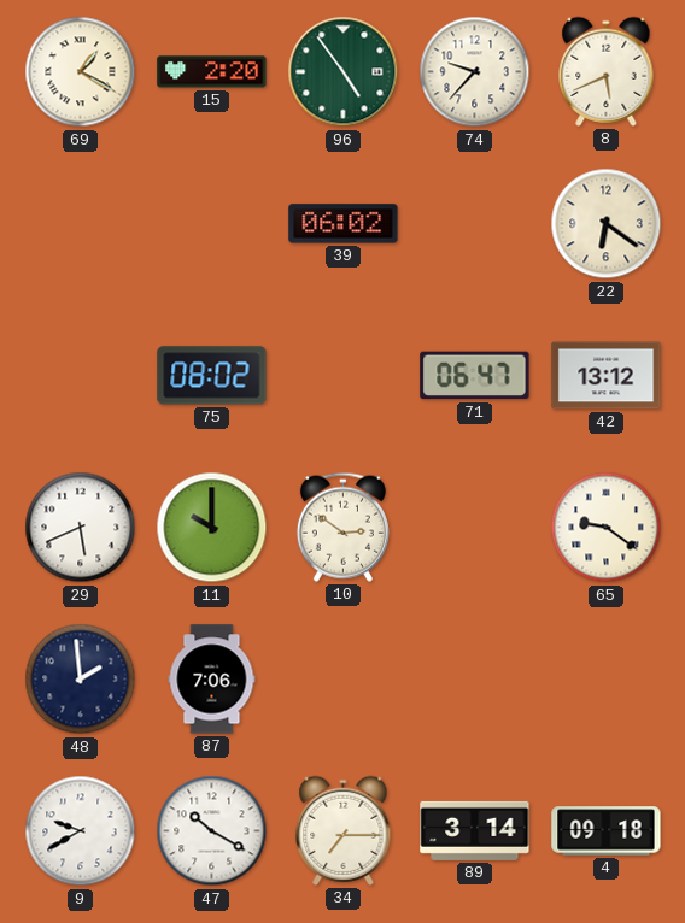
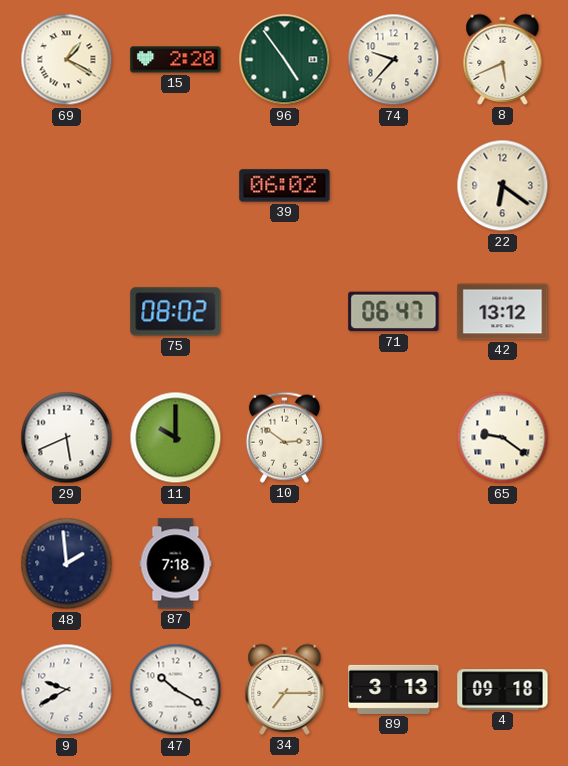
87: 7:06 -> 7:18
89: 3:14 -> 3:13
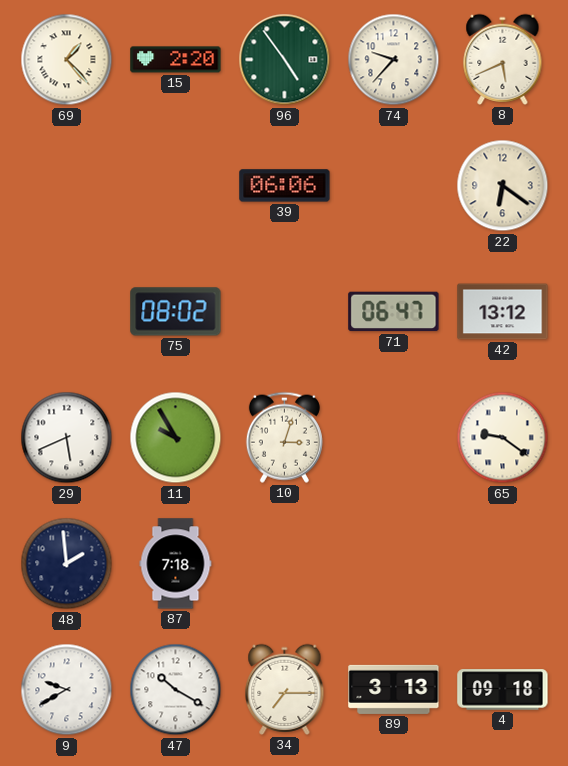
69: 1:20 -> 1:23
39: 06:02 -> 06:06
11: 10:00 -> 9:55
10: 2:51 -> 3:03
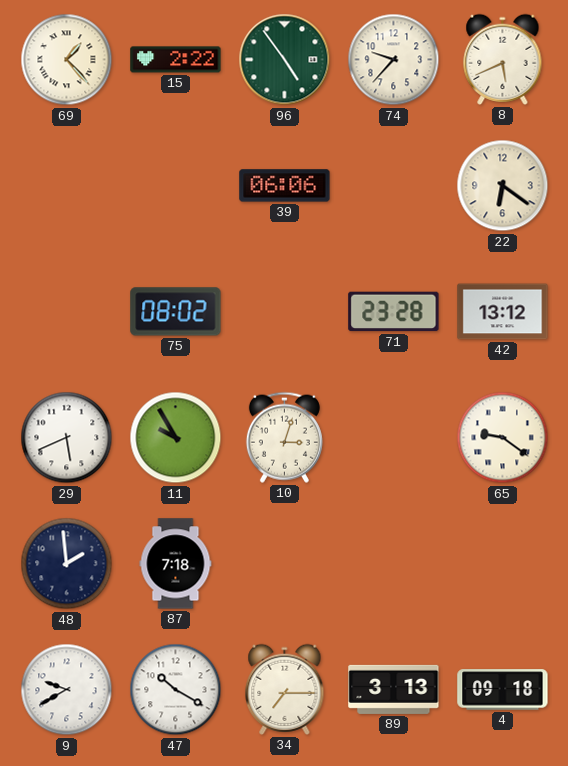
15: 2:20 -> 2:22
71: 06:47 -> 23:28
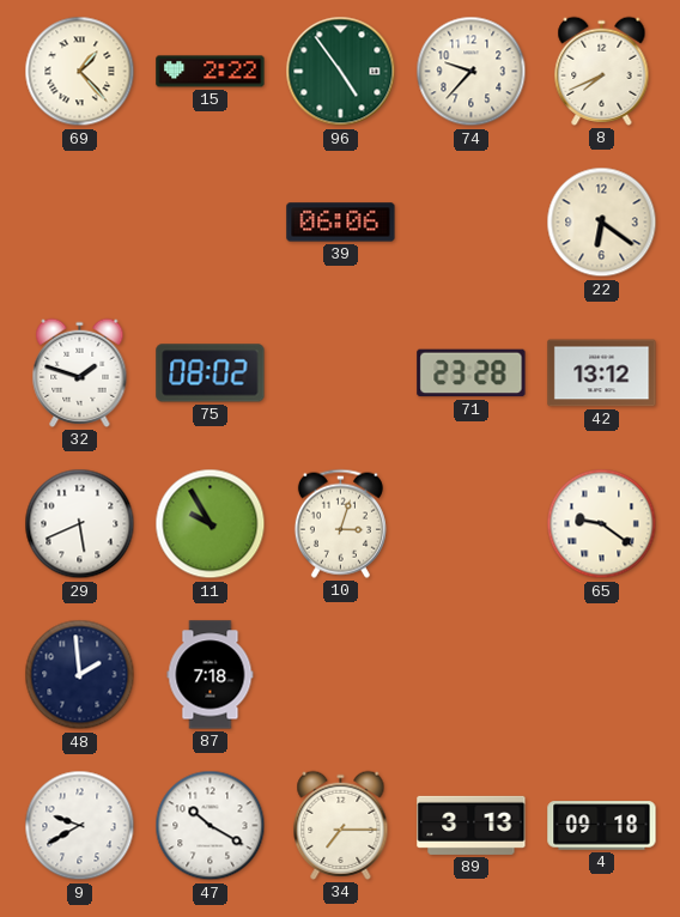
8: 5:41 -> 7:41
32: none -> 1:48
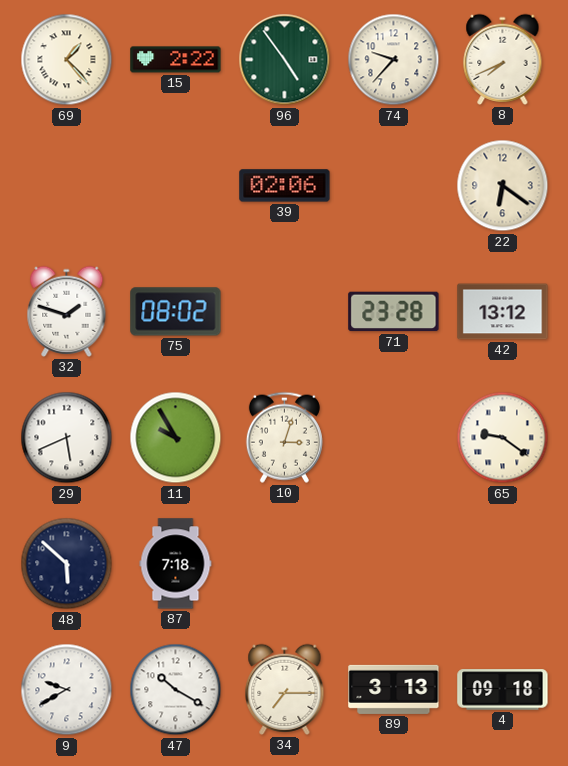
39: 06:06 -> 02:06
48: 1:59 -> 5:52
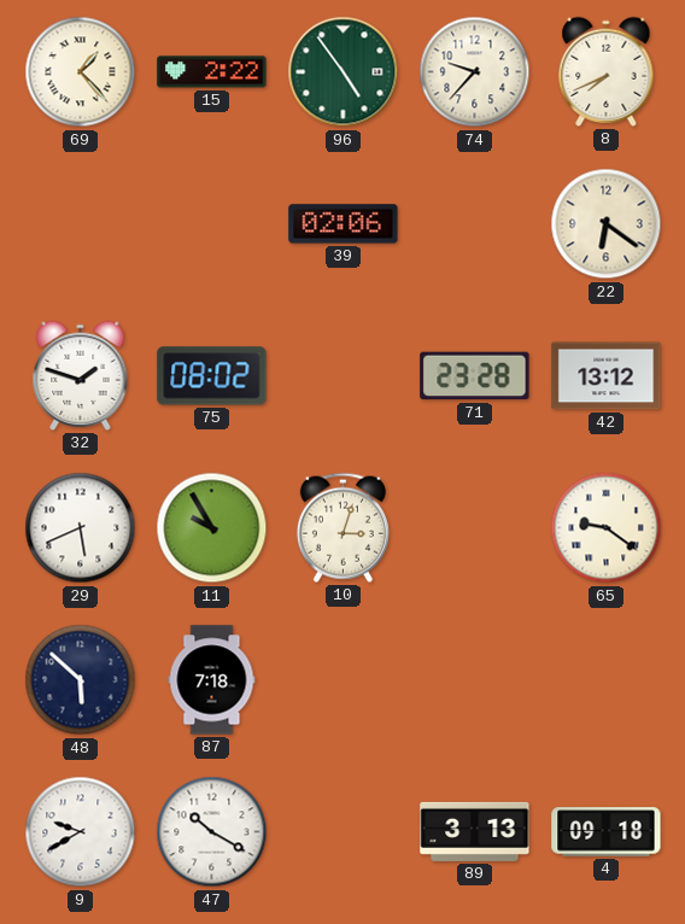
34: 7:15 -> none
